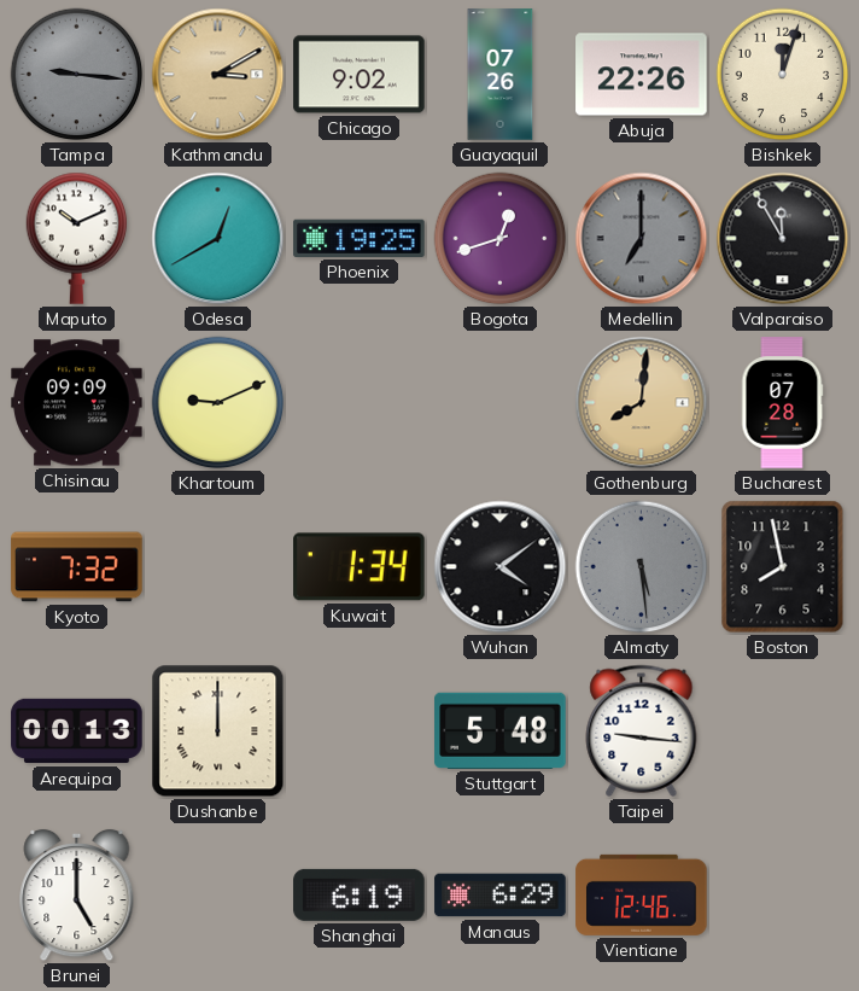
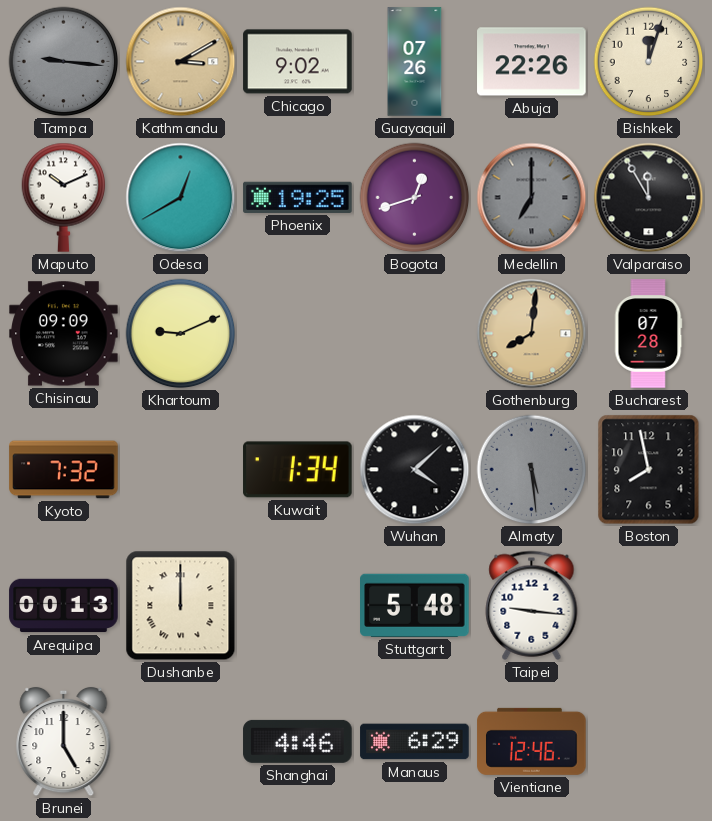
Wuhan: 4:09 -> 4:08
Shanghai: 6:19 -> 4:46
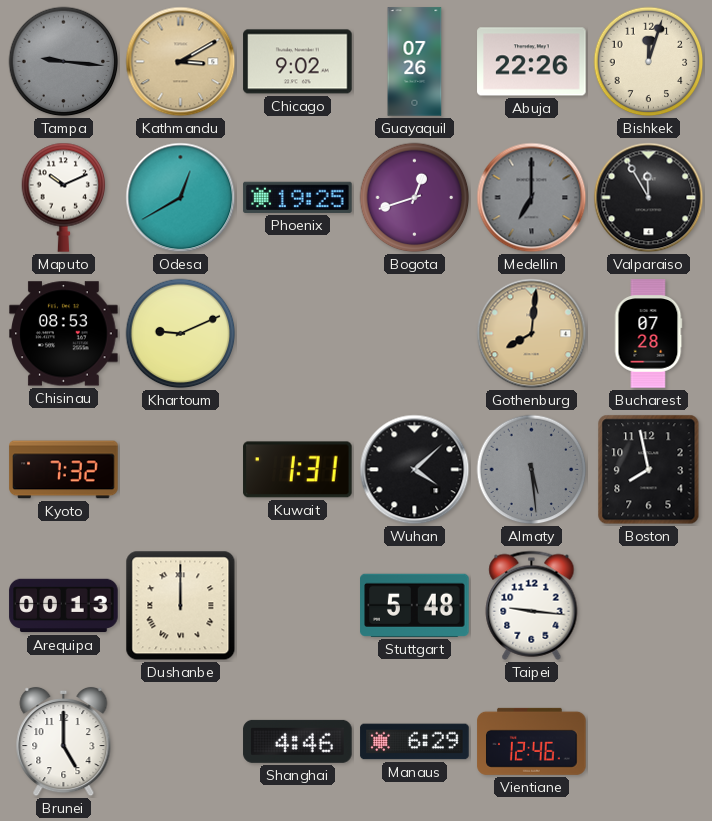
Chisinau: 09:09 -> 08:53
Kuwait: 1:34 -> 1:31
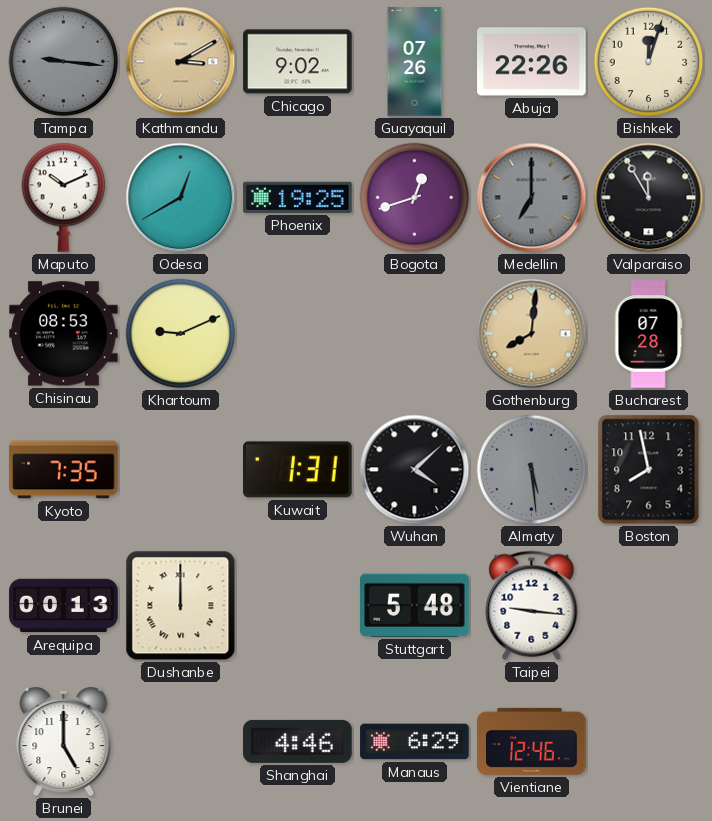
Kyoto: 7:32 -> 7:35
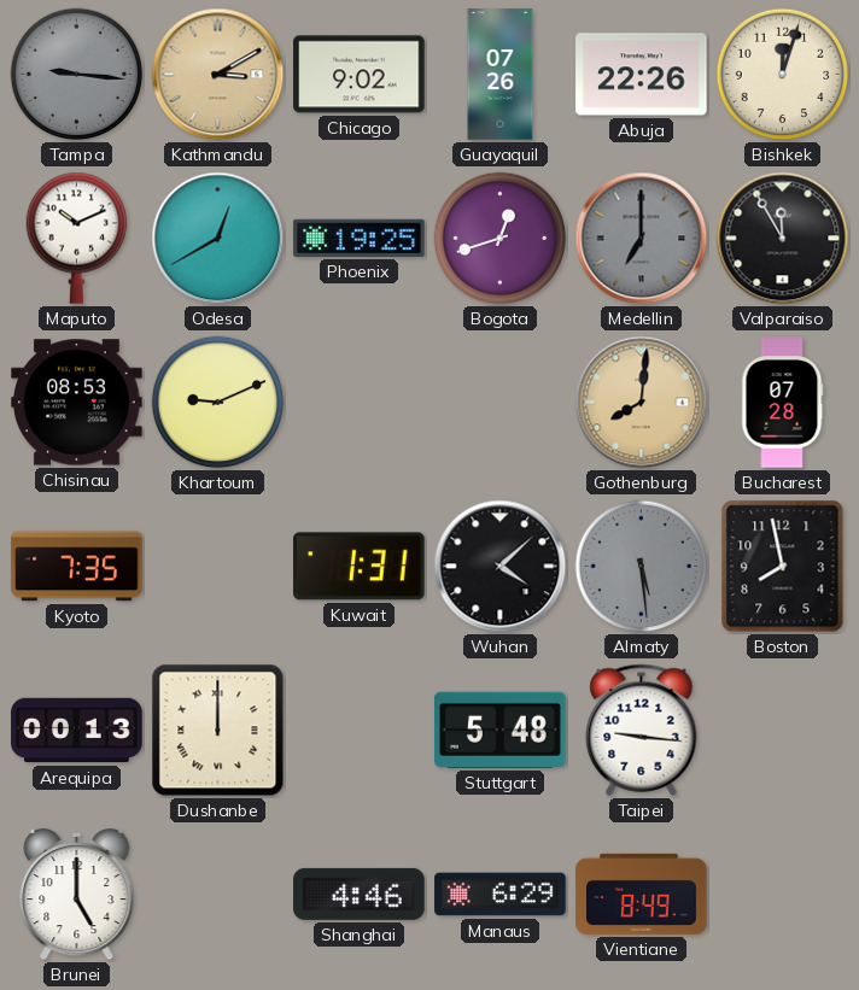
Vientiane: 12:46 -> 8:49
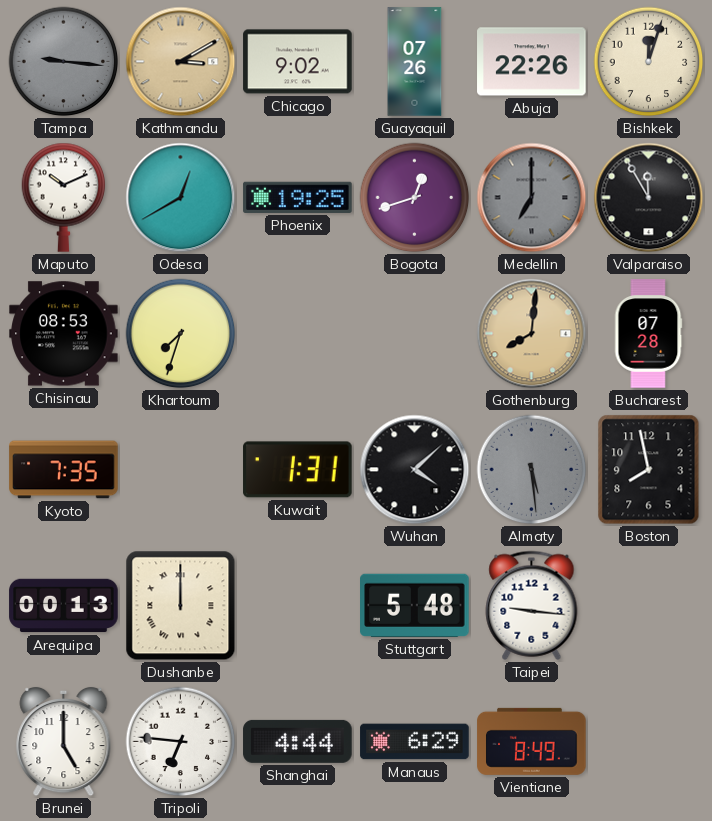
Khartoum: 9:11 -> 7:33
Tripoli: none -> 6:46
Shanghai: 4:46 -> 4:44
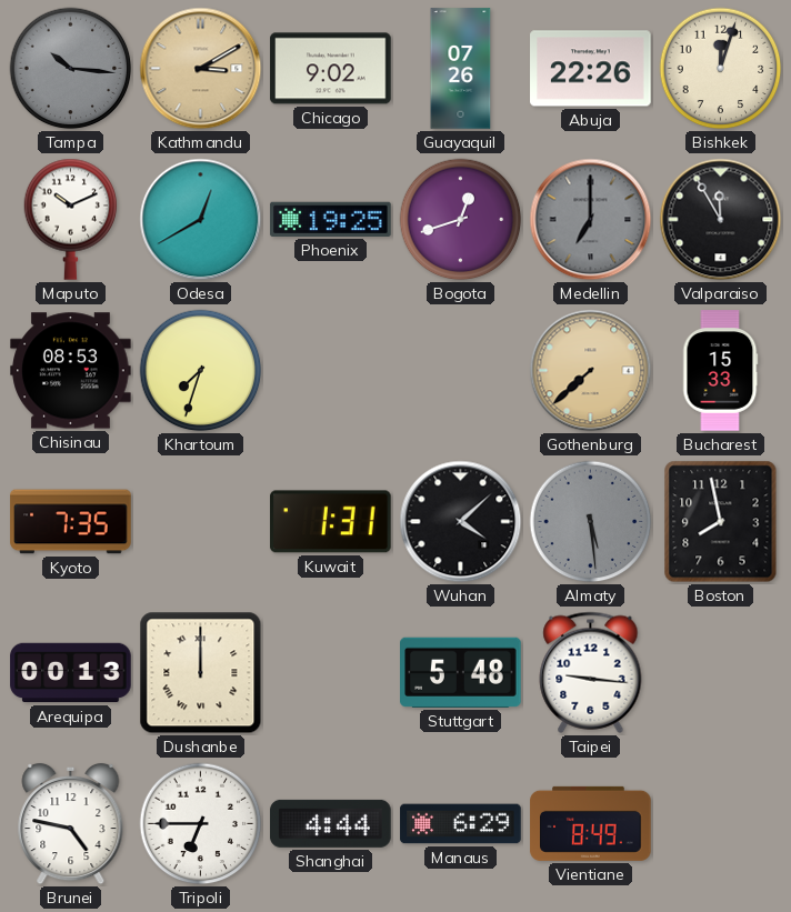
Tampa: 9:16 -> 10:16
Gothenburg: 8:01 -> 7:38
Bucharest: 07:28 -> 15:33
Brunei: 5:00 -> 4:47
Tripoli: 6:46 -> 6:45
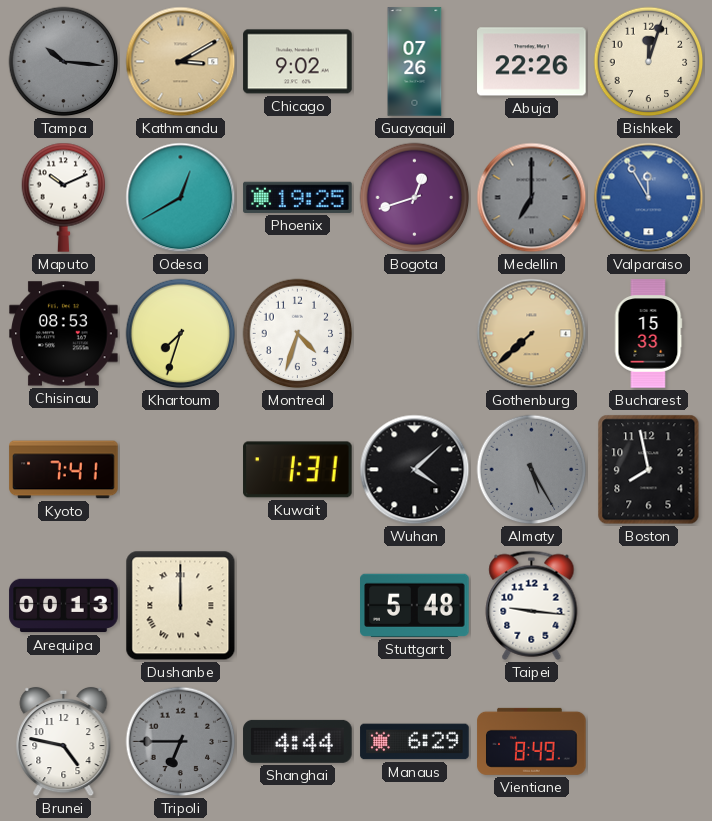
Valparaiso dial: black -> blue
Montreal: none -> 4:33
Kyoto: 7:35 -> 7:41
Almaty: 5:29 -> 5:25
Tripoli dial: white -> grey
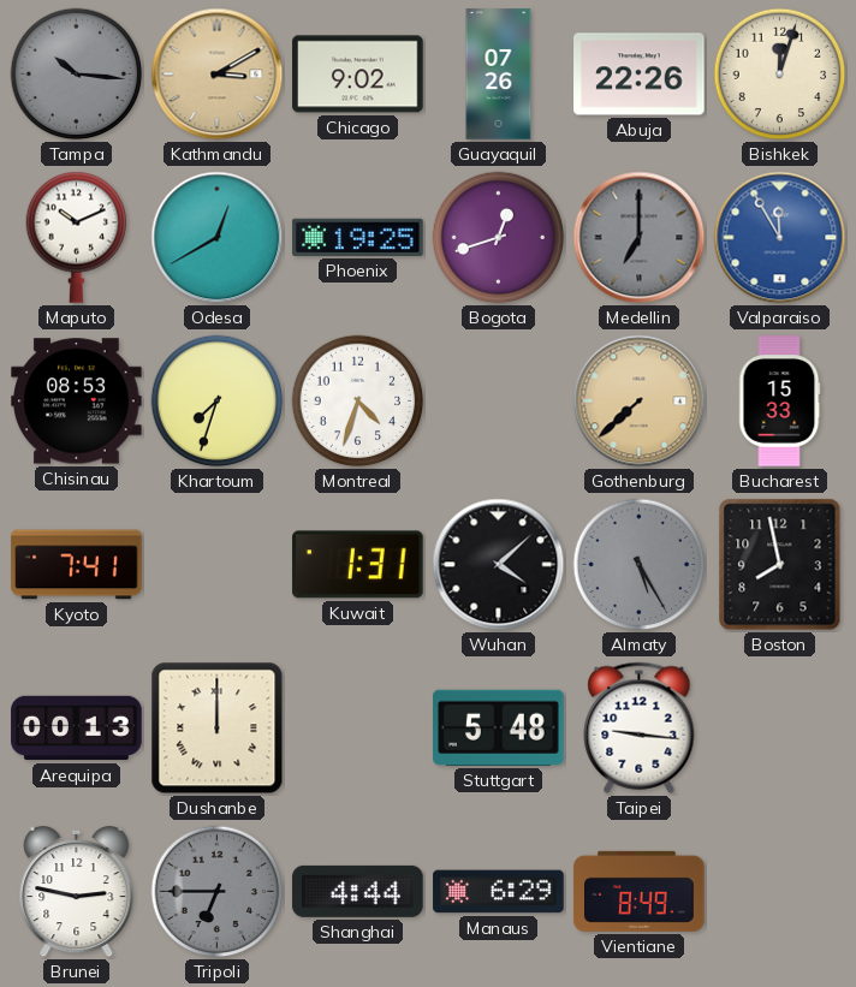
Brunei: 4:47 -> 2:47
